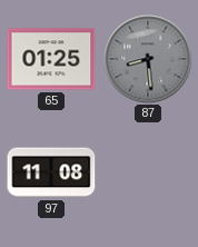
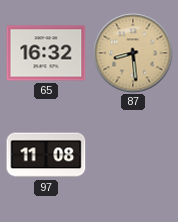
65: 01:25 -> 16:32
87 dial: grey -> champagne
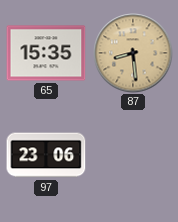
65: 16:32 -> 15:35
97: 11:08 -> 23:06
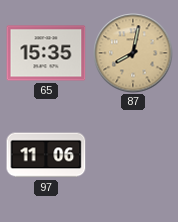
87: 8:29 -> 8:02
97: 23:06 -> 11:06
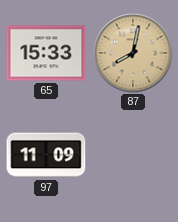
65: 15:35 -> 15:33
97: 11:06 -> 11:09
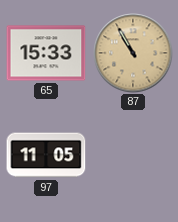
87: 8:02 -> 10:55
97: 11:09 -> 11:05
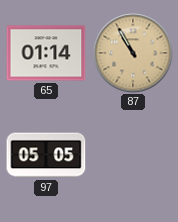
65: 15:33 -> 01:14
97: 11:05 -> 05:05
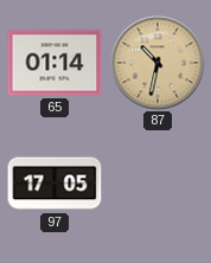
87: 10:55 -> 10:32
97: 05:05 -> 17:05
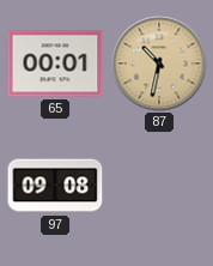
65: 01:14 -> 00:01
97: 17:05 -> 09:08
